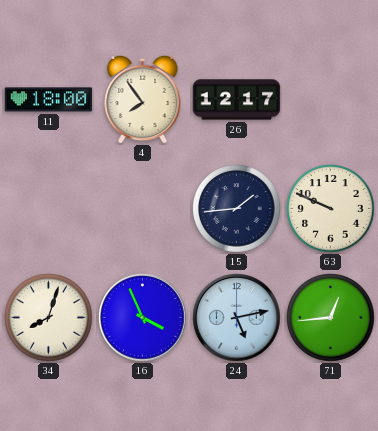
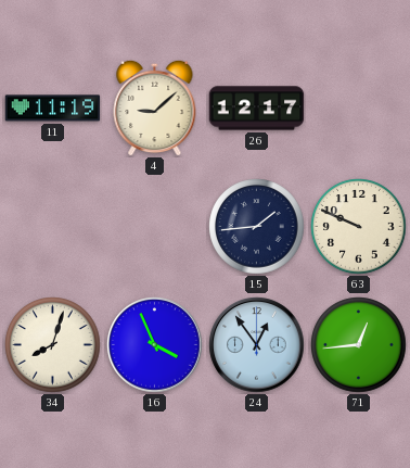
11: 18:00 -> 11:19
4: 7:54 -> 9:08
24: 5:13 -> 12:54
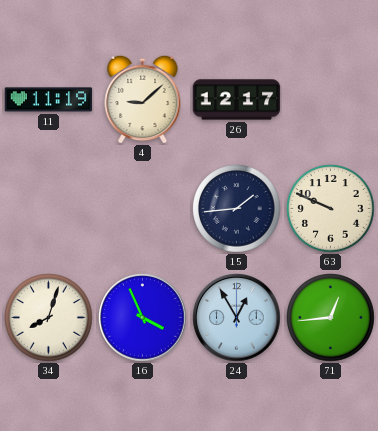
24: 12:54 -> 12:55
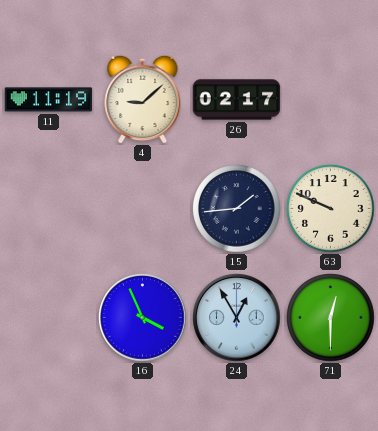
26: 12:17 -> 02:17
34: 8:03 -> none
71: 12:44 -> 12:30
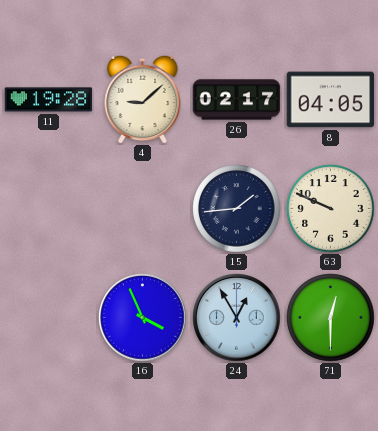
11: 11:19 -> 19:28
8: none -> 04:05
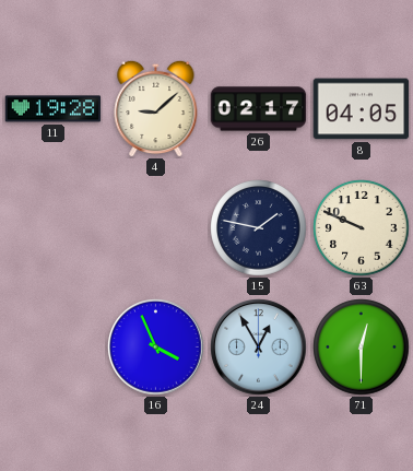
15: 1:44 -> 1:47
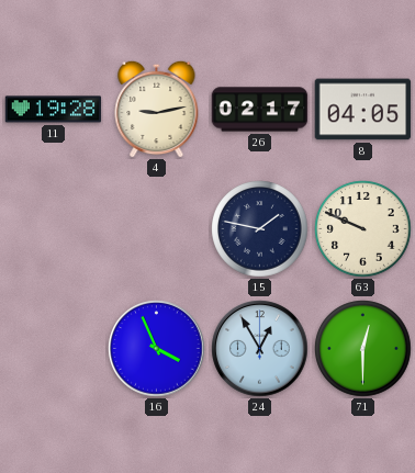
4: 9:08 -> 9:13
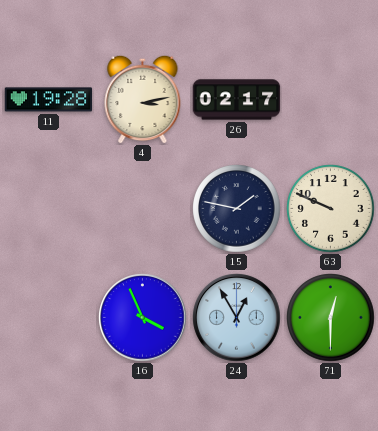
4: 9:13 -> 3:13
8: 04:05 -> none
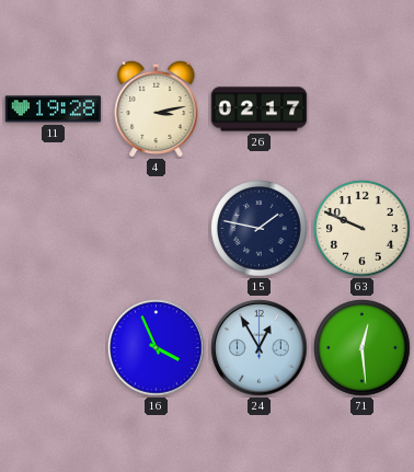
71: 12:30 -> 12:29
